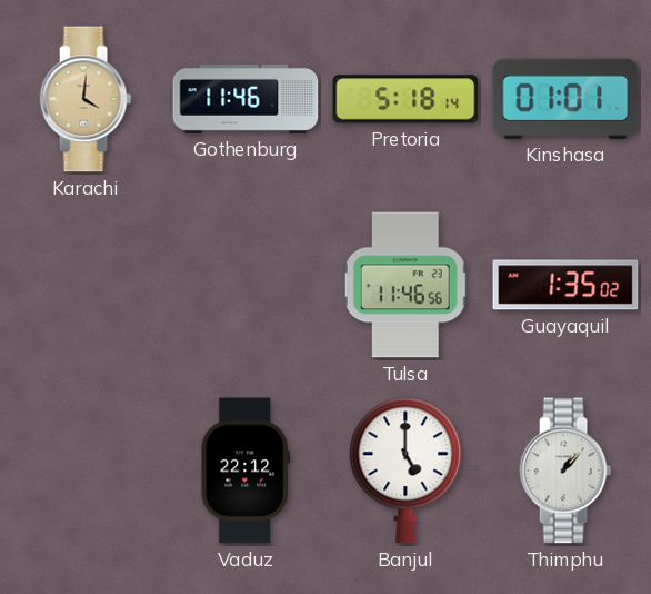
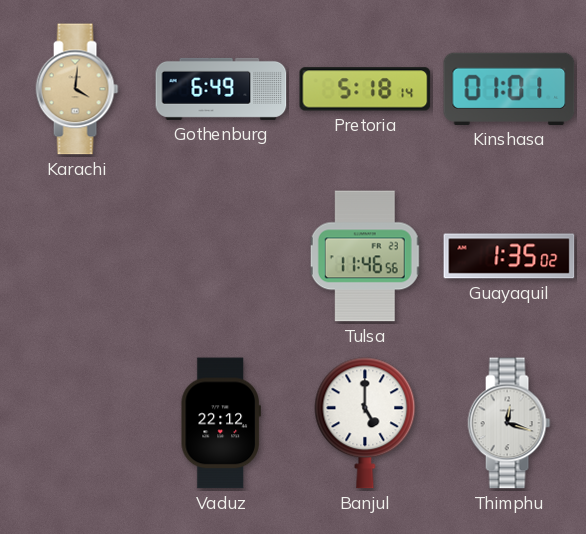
Gothenburg: 11:46 -> 6:49
Thimphu: 1:07 -> 12:18
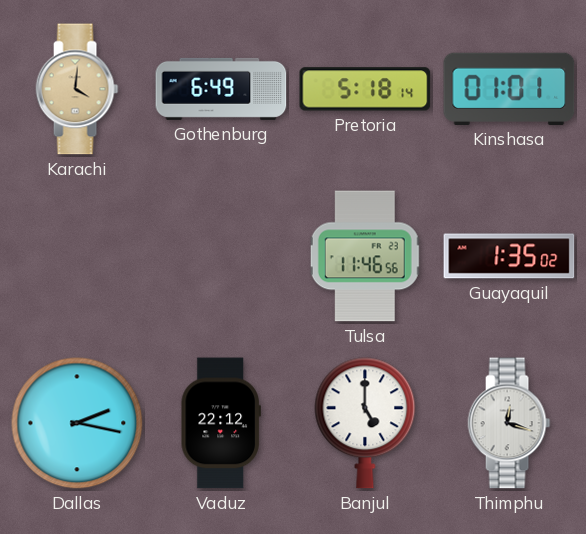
Dallas: none -> 2:17
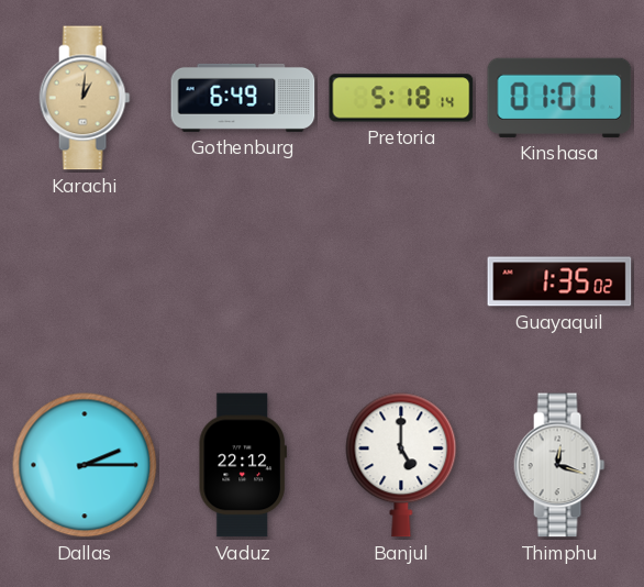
Karachi: 4:01 -> 1:01
Tulsa: 11:46 -> none
Dallas: 2:17 -> 2:15
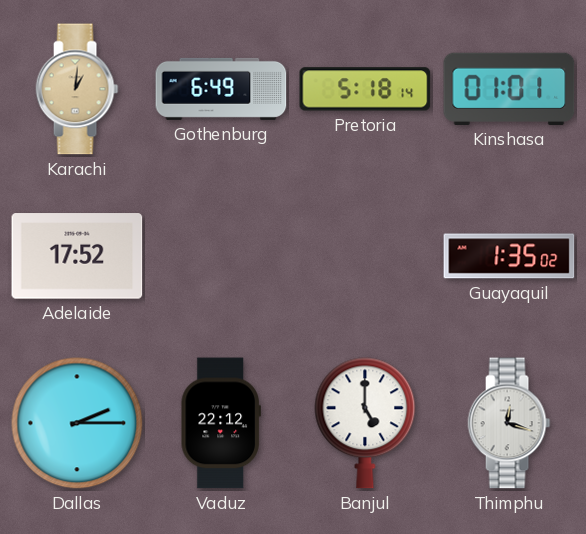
Adelaide: none -> 17:52
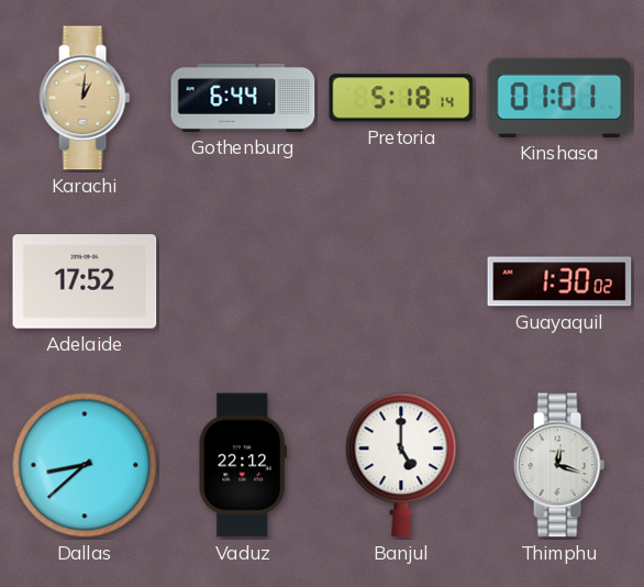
Gothenburg: 6:49 -> 6:44
Guayaquil: 1:35 -> 1:30
Dallas: 2:15 -> 8:38
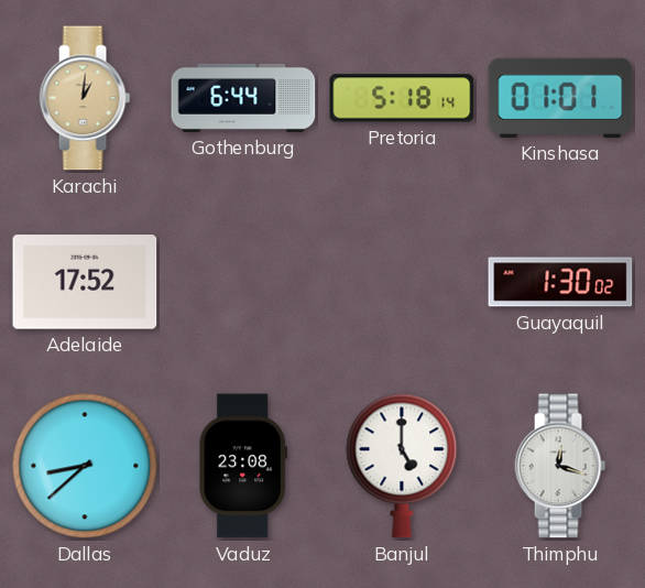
Vaduz: 22:12 -> 23:08
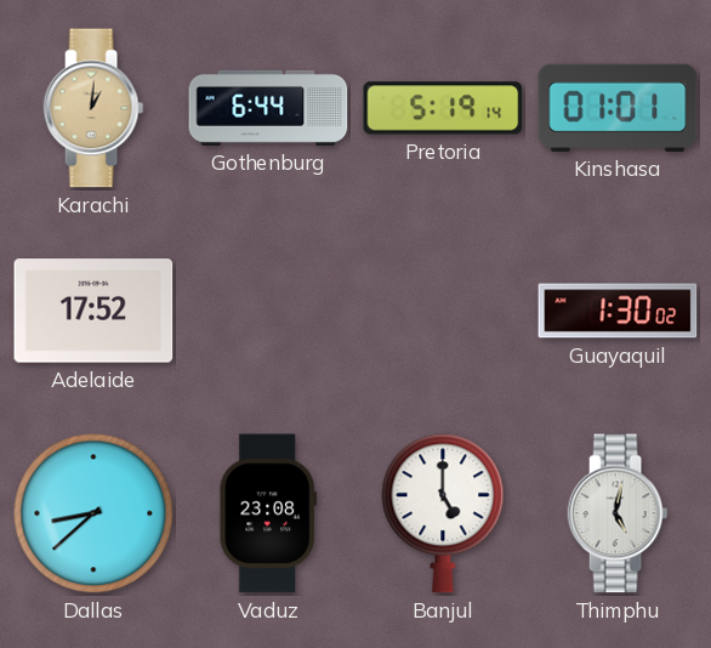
Pretoria: 5:18 -> 5:19
Thimphu: 12:18 -> 5:02
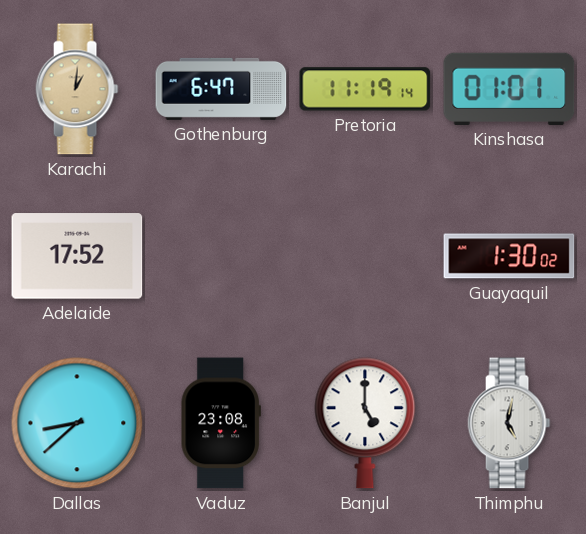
Gothenburg: 6:44 -> 6:47
Pretoria: 5:19 -> 11:19
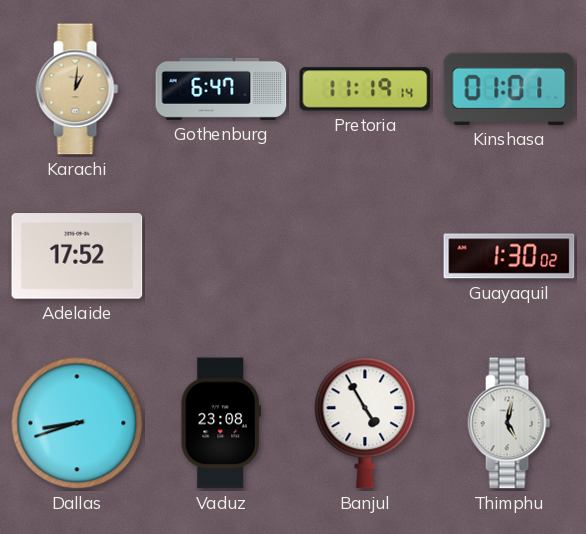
Dallas: 8:38 -> 8:42
Banjul: 5:00 -> 4:55
